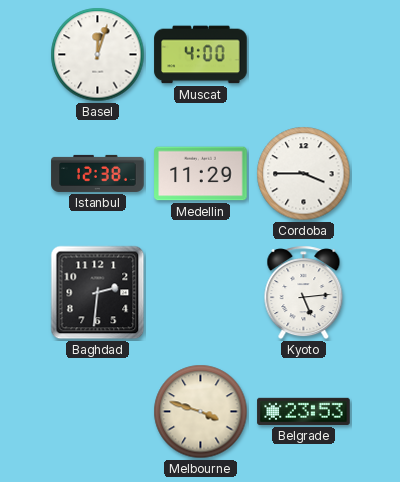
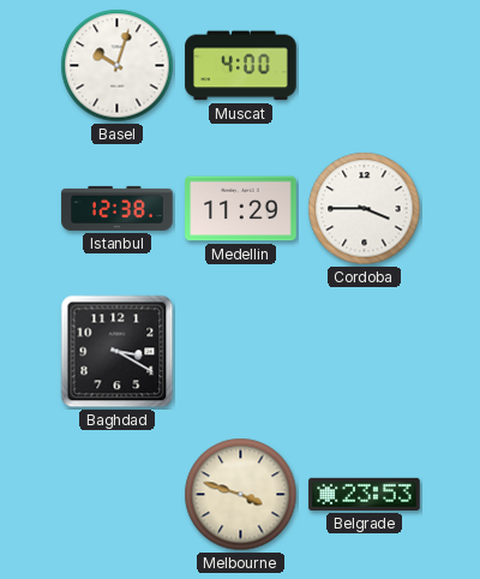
Basel: 12:03 -> 10:03
Baghdad: 2:31 -> 3:20
Kyoto: 5:14 -> none
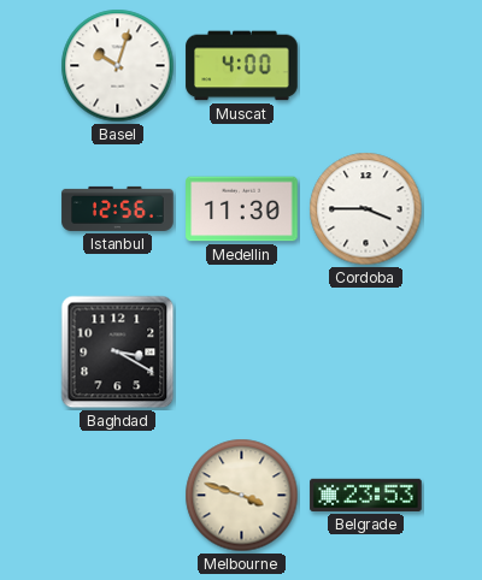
Istanbul: 12:38 -> 12:56
Medellin: 11:29 -> 11:30
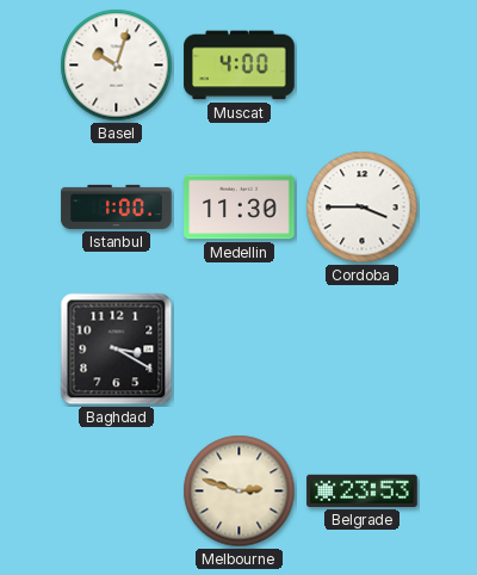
Istanbul: 12:56 -> 1:00
Melbourne: 3:48 -> 2:48
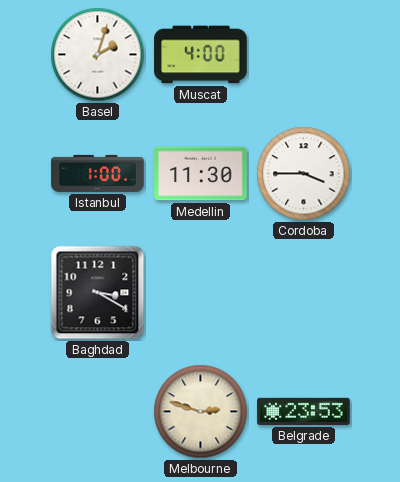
Basel: 10:03 -> 2:03
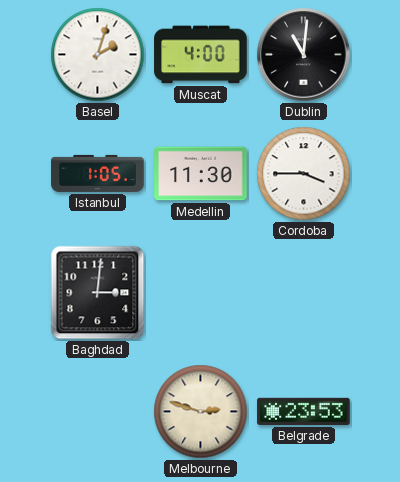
Dublin: none -> 11:01
Istanbul: 1:00 -> 1:05
Baghdad: 3:20 -> 3:01
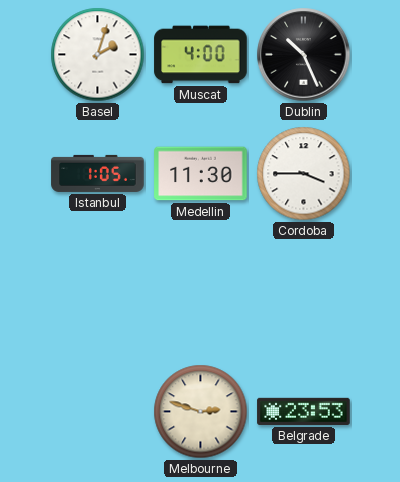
Dublin: 11:01 -> 10:26
Baghdad: 3:01 -> none
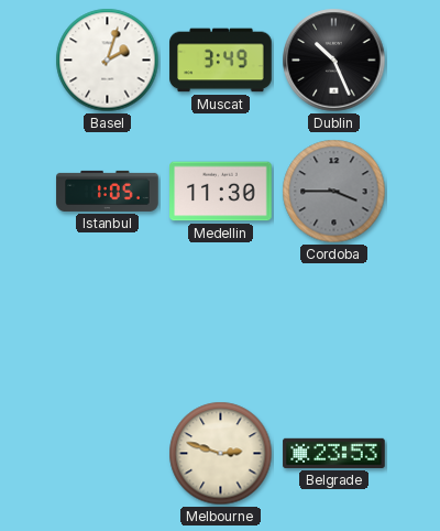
Muscat: 4:00 -> 3:49
Cordoba dial: white -> grey
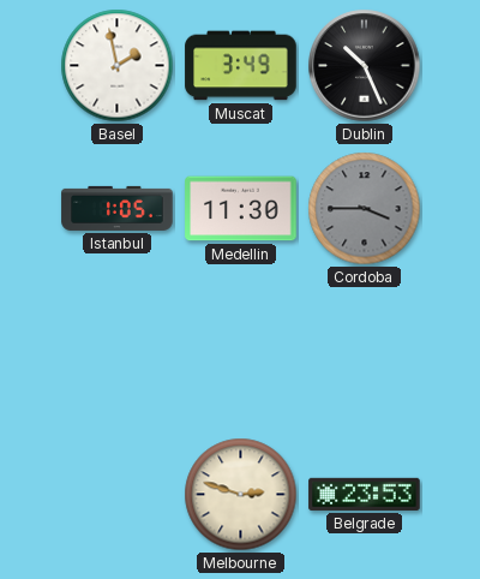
Basel: 2:03 -> 1:58
